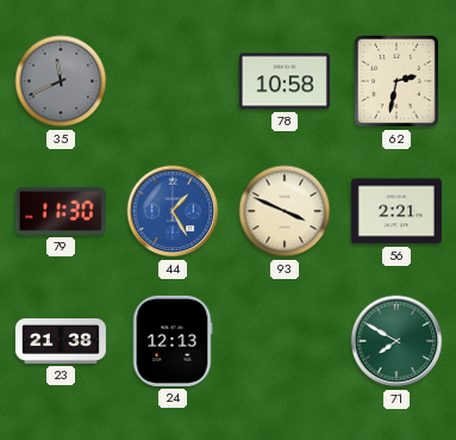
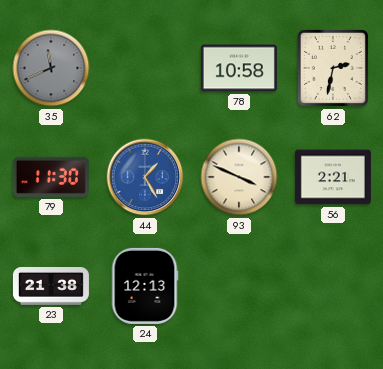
71: 7:50 -> none
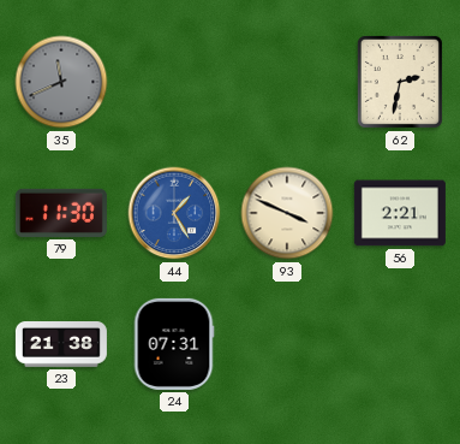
78: 10:58 -> none
24: 12:13 -> 07:31
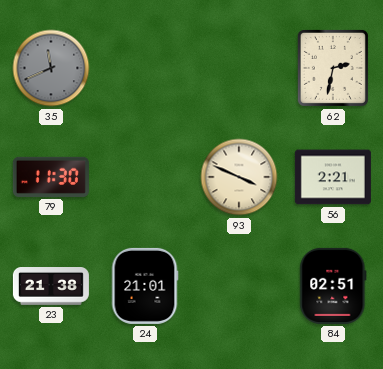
44: 1:25 -> none
24: 07:31 -> 21:01
84: none -> 02:51
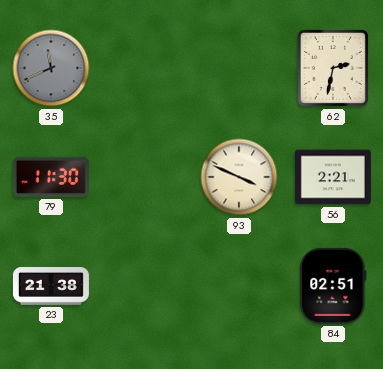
24: 21:01 -> none
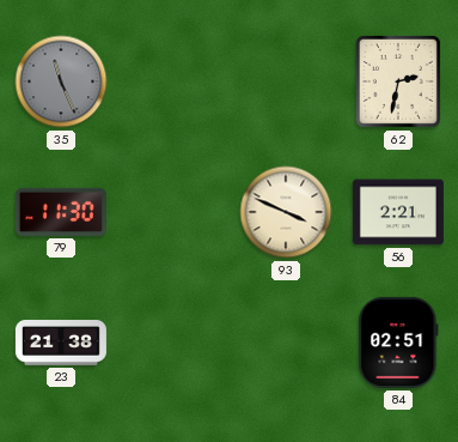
35: 11:41 -> 11:26
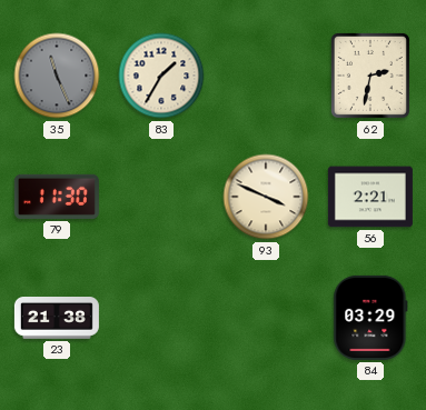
83: none -> 1:35
84: 02:51 -> 03:29
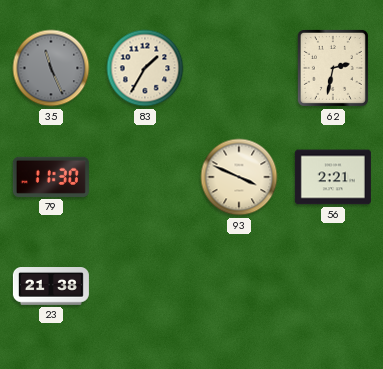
84: 03:29 -> none
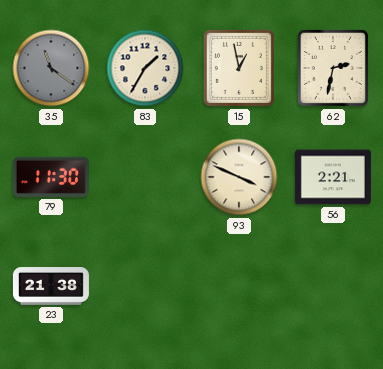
35: 11:26 -> 11:21
15: none -> 12:58
